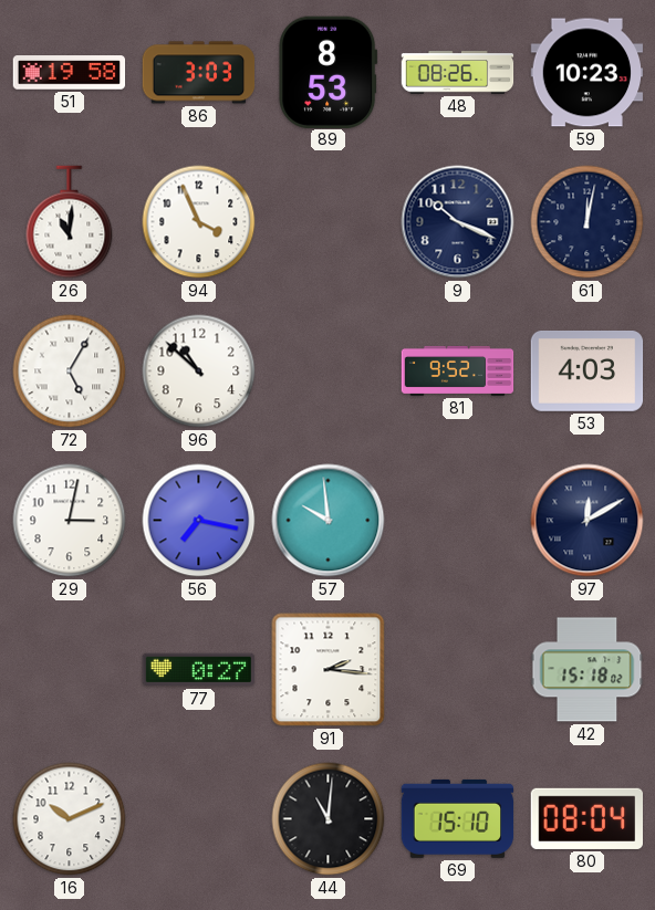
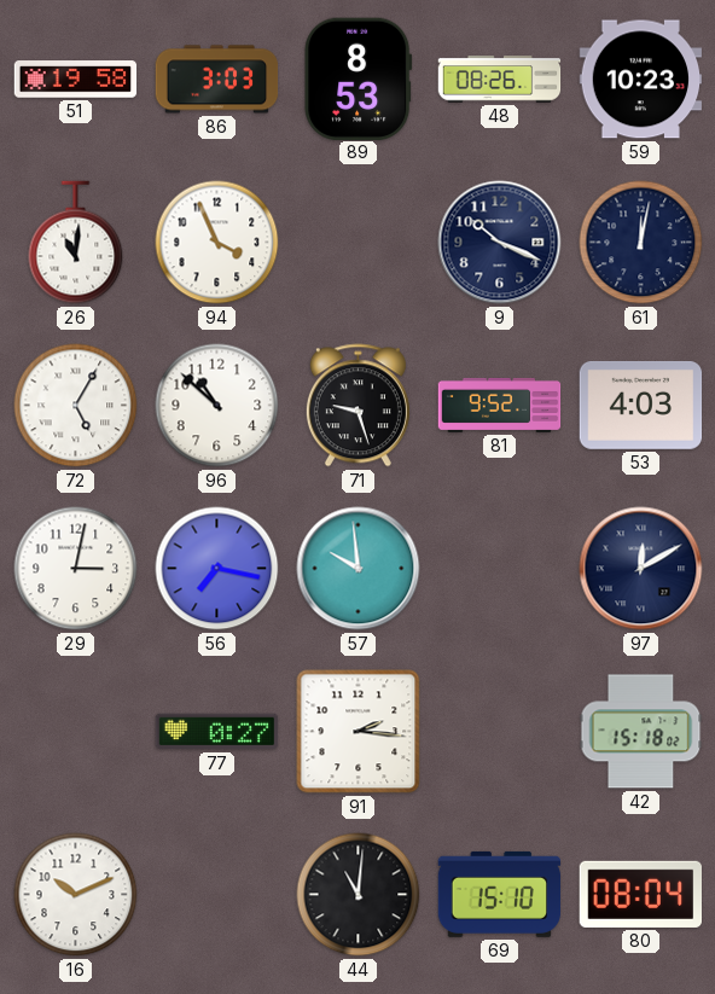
71: none -> 9:27
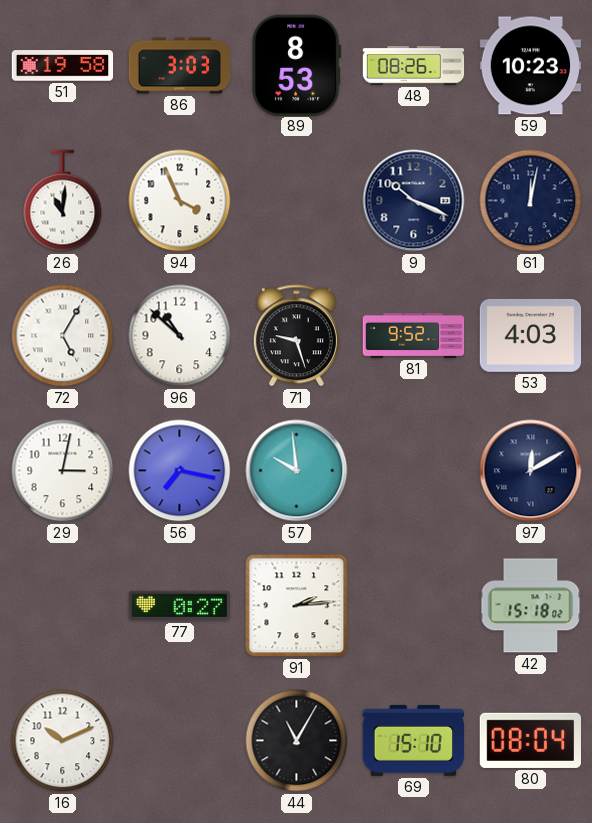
91: 2:16 -> 2:14
44: 11:01 -> 11:05
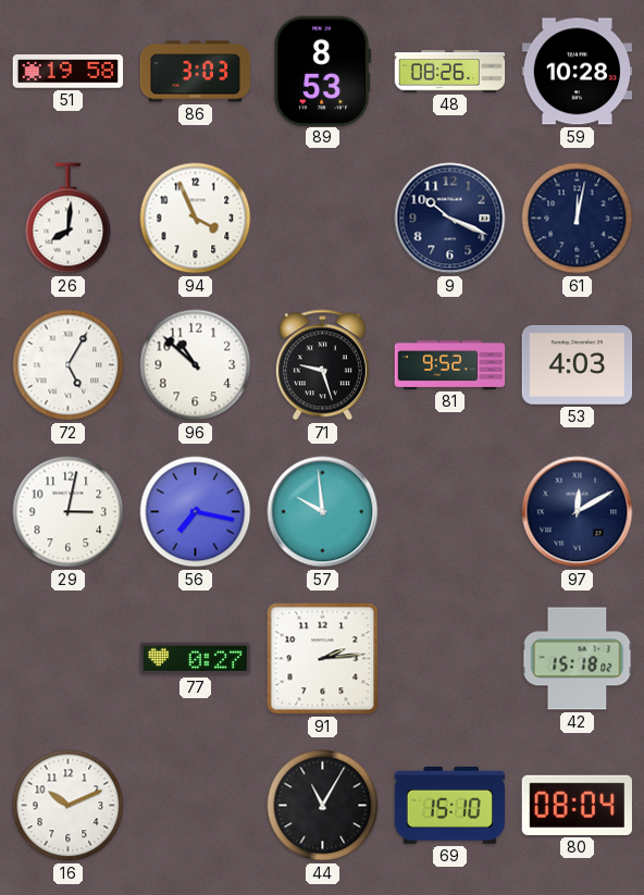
59: 10:23 -> 10:28
26: 11:01 -> 8:01
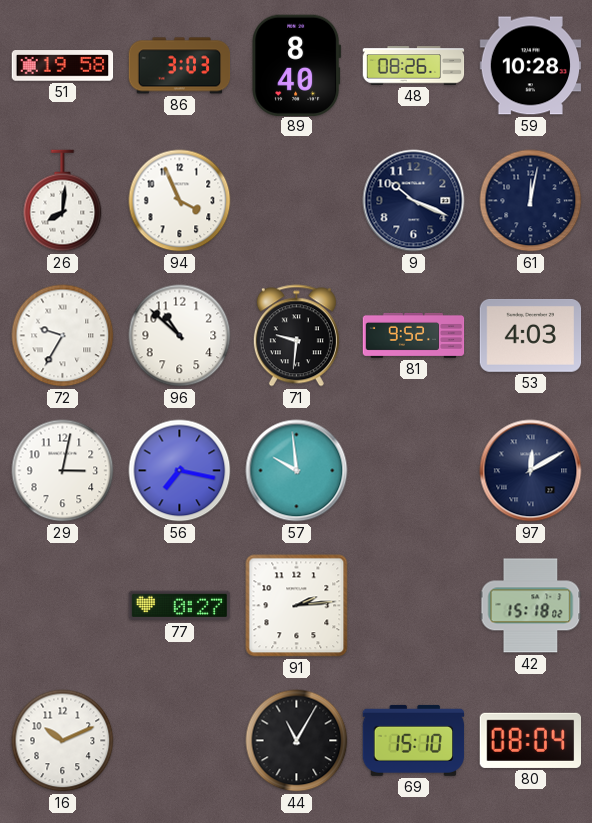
89: 8:53 -> 8:40
72: 5:05 -> 9:35
71: 9:27 -> 9:31
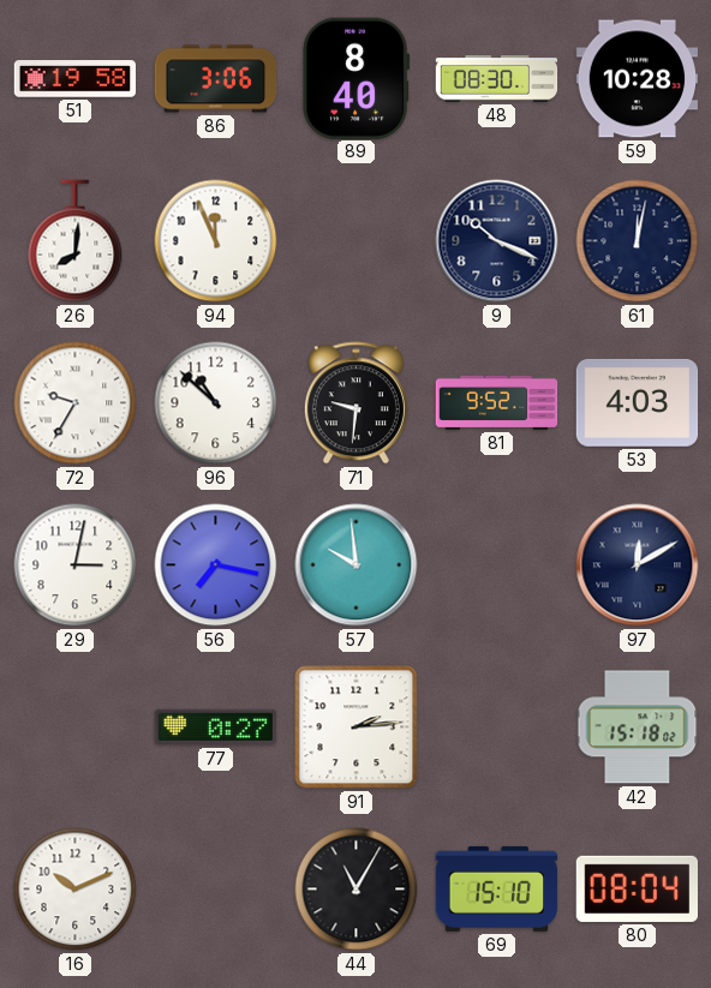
86: 3:03 -> 3:06
48: 08:26 -> 08:30
94: 3:56 -> 11:56
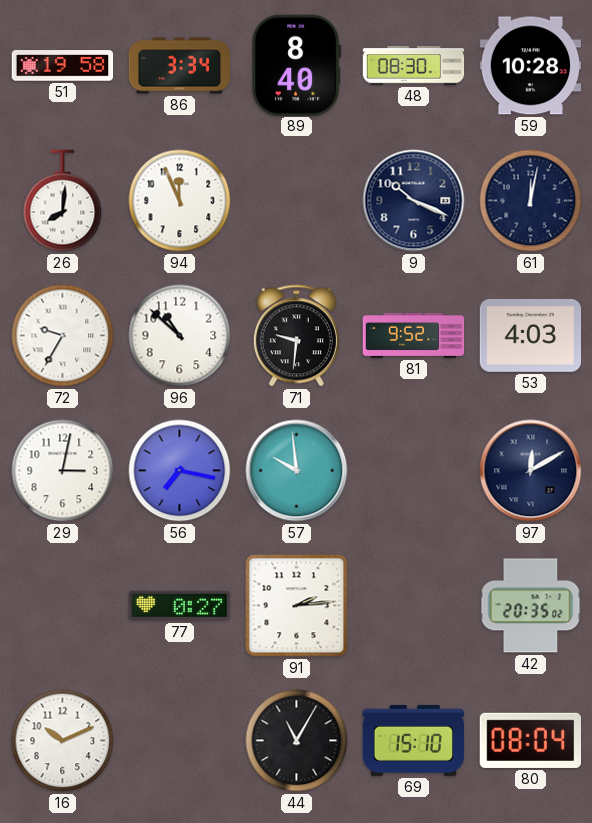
86: 3:06 -> 3:34
42: 15:18 -> 20:35
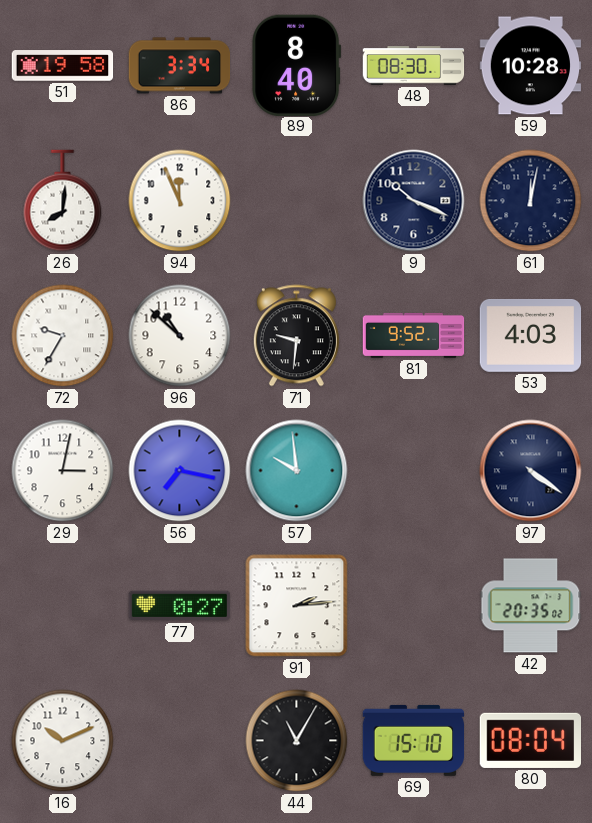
97: 12:10 -> 4:21
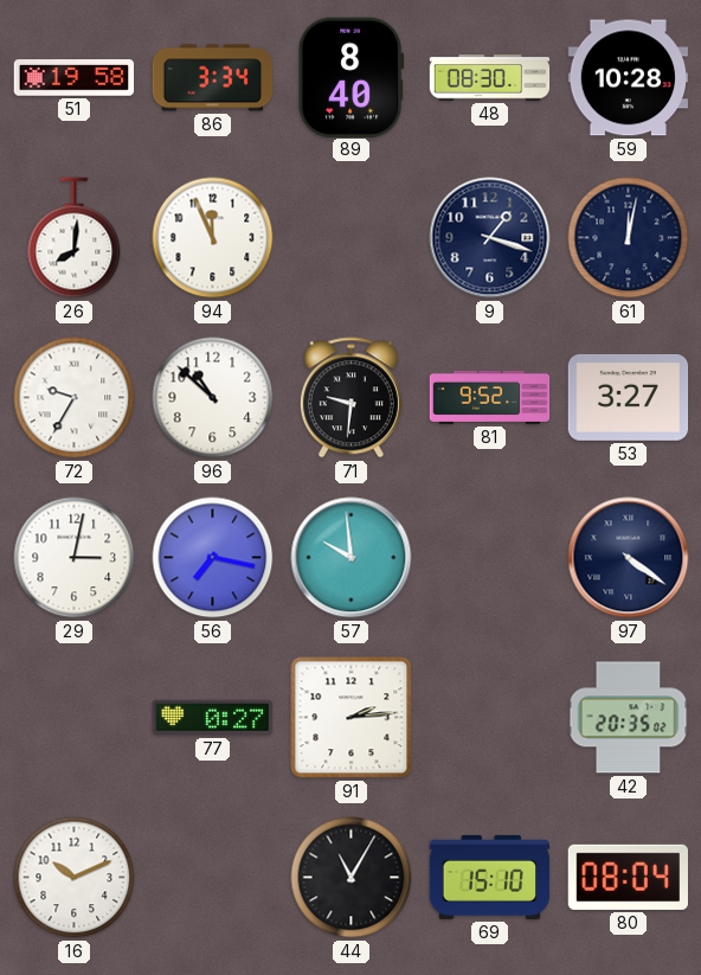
9: 10:19 -> 1:18
53: 4:03 -> 3:27
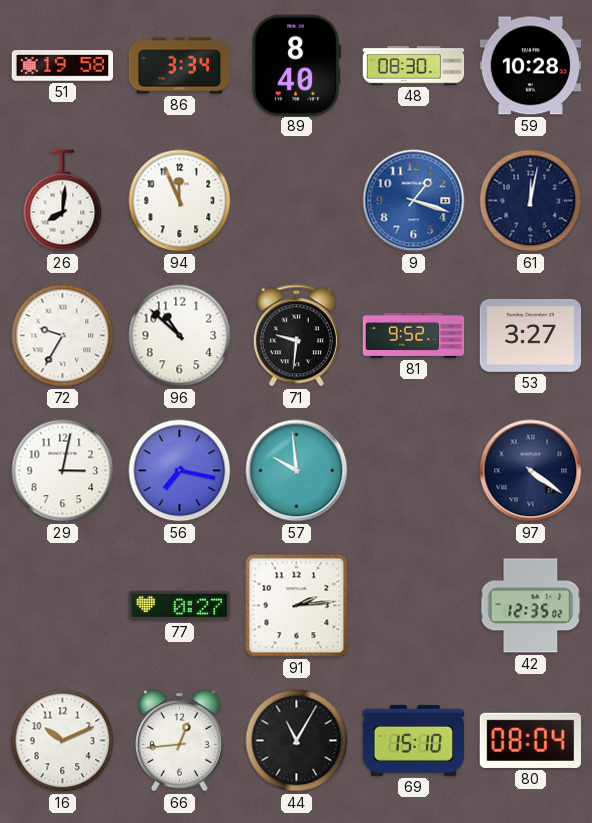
9 dial: navy -> blue
42: 20:35 -> 12:35
66: none -> 12:44
